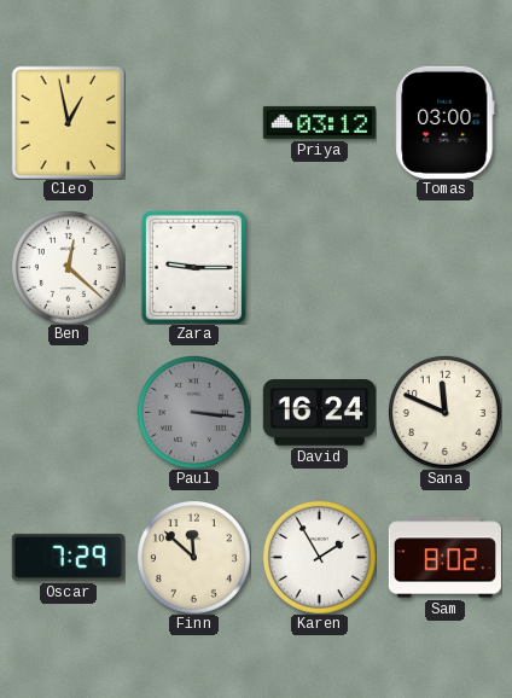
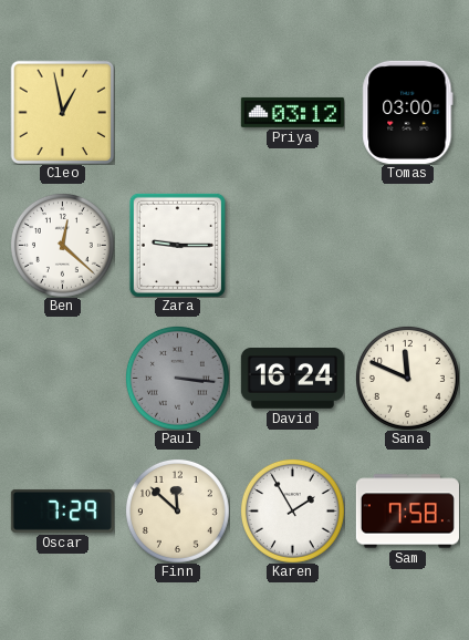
Sam: 8:02 -> 7:58
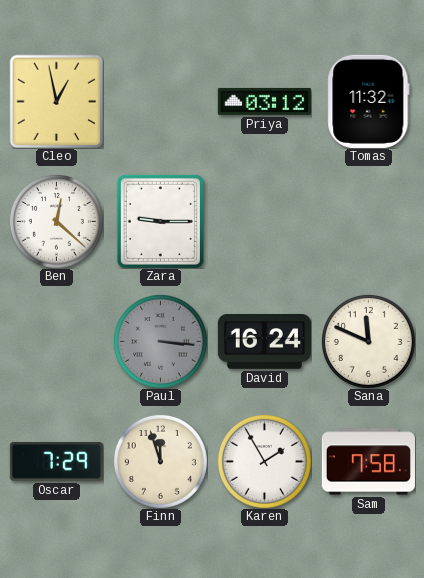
Tomas: 03:00 -> 11:32
Finn: 11:52 -> 11:57
